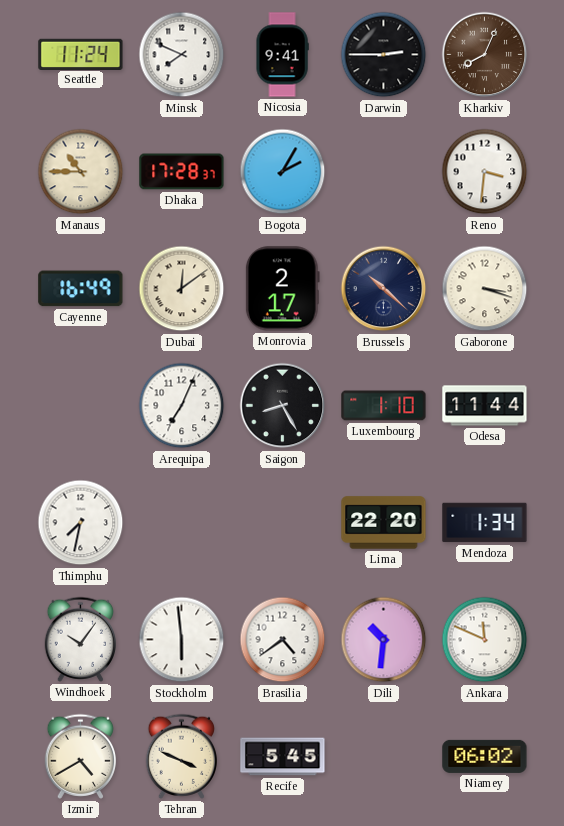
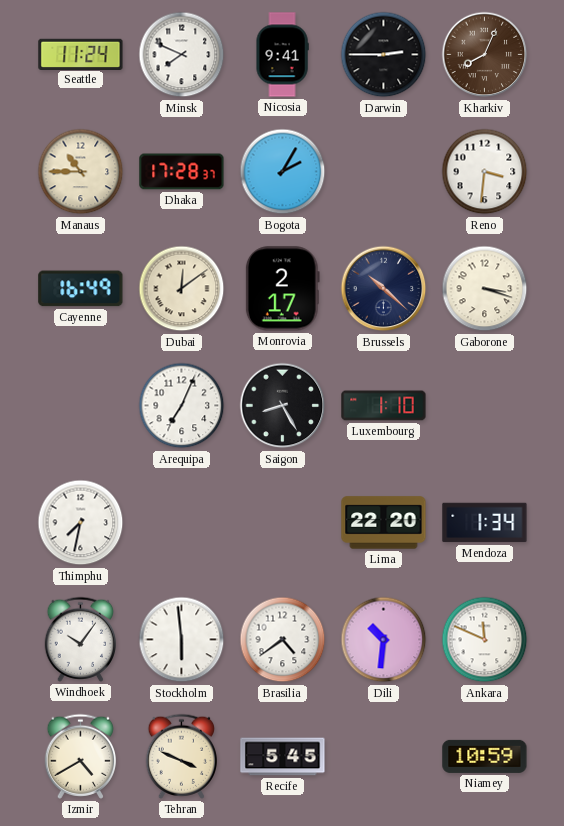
Odesa: 11:44 -> none
Niamey: 06:02 -> 10:59
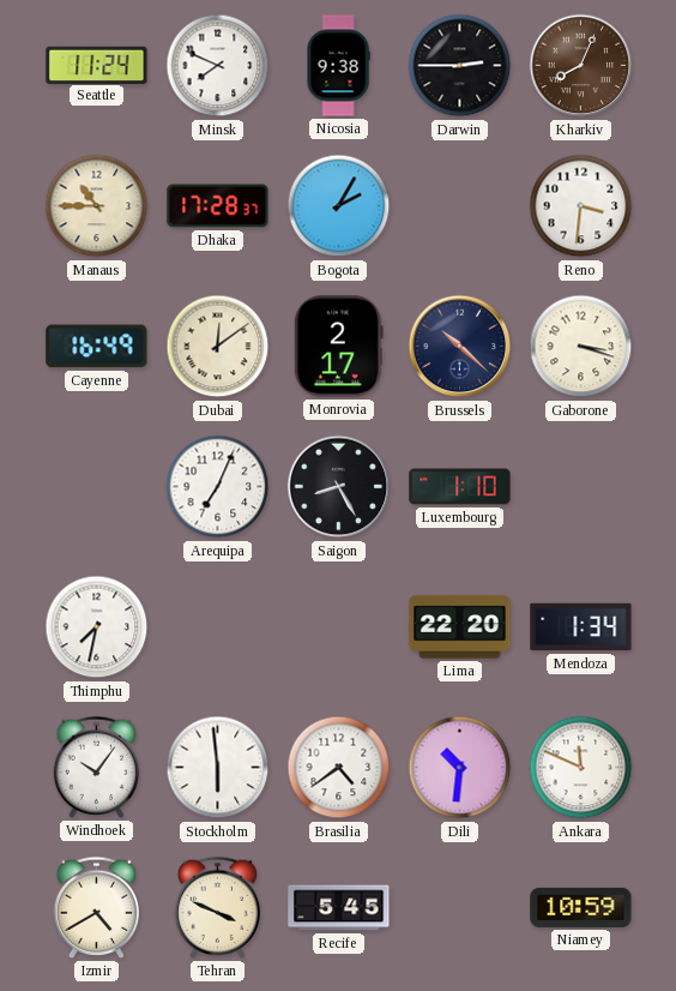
Nicosia: 9:41 -> 9:38
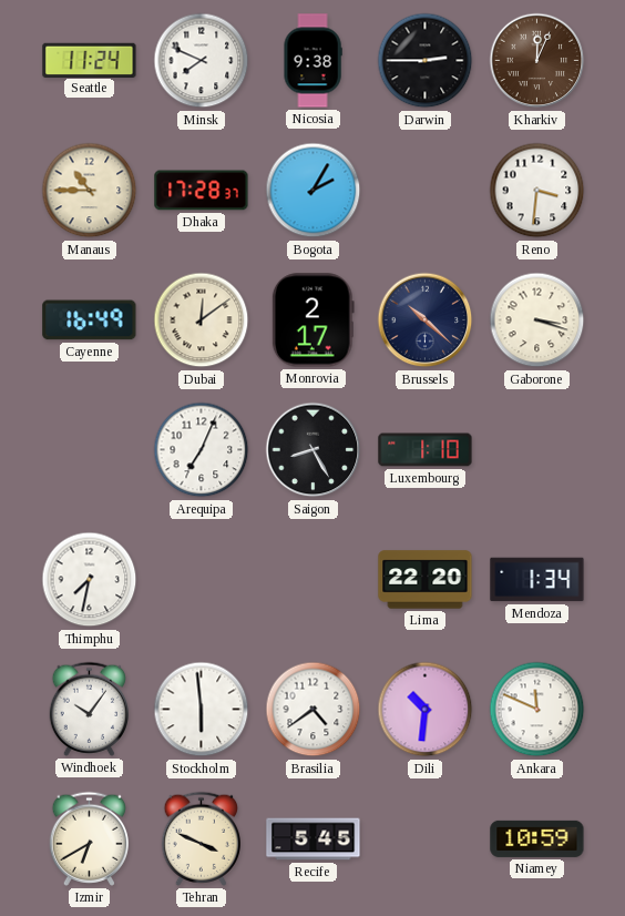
Kharkiv: 8:04 -> 12:04
Izmir: 4:40 -> 6:40
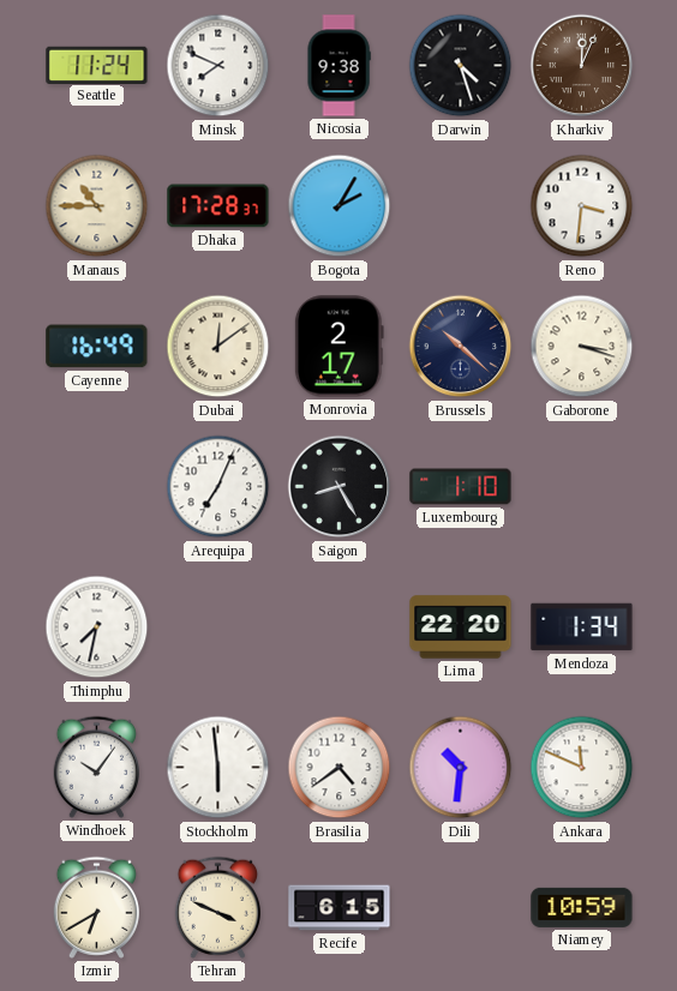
Darwin: 2:45 -> 4:27
Recife: 5:45 -> 6:15
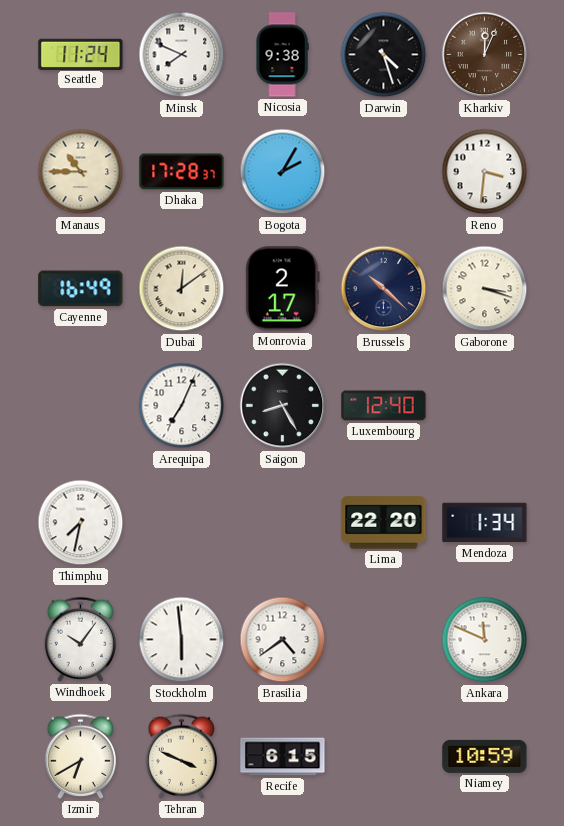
Luxembourg: 1:10 -> 12:40
Dili: 10:31 -> none
